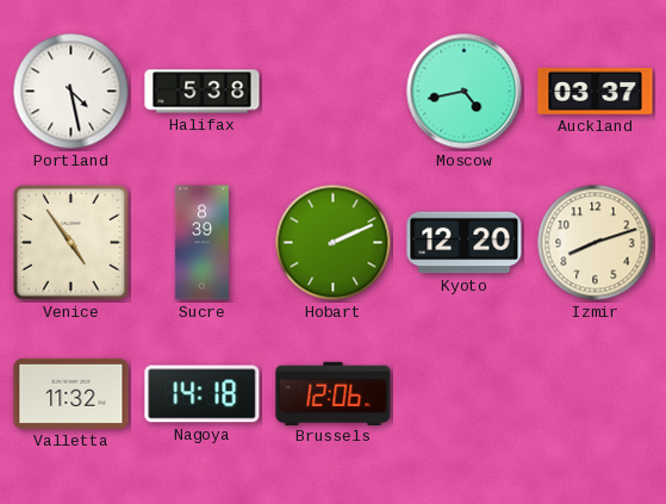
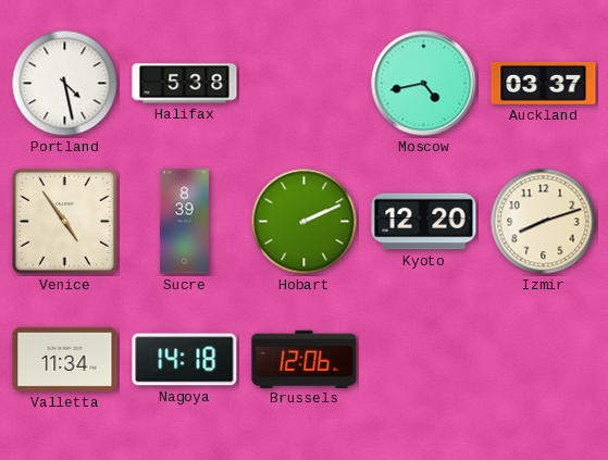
Valletta: 11:32 -> 11:34
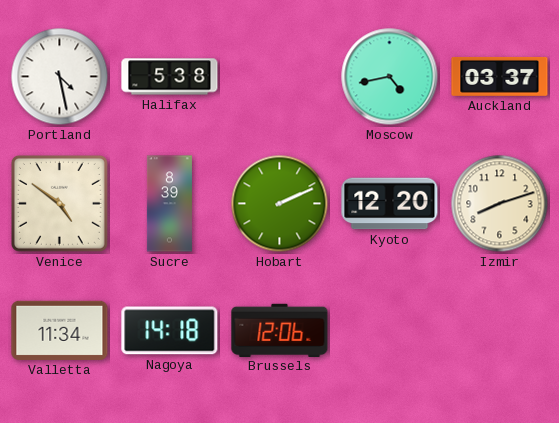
Venice: 4:54 -> 4:51
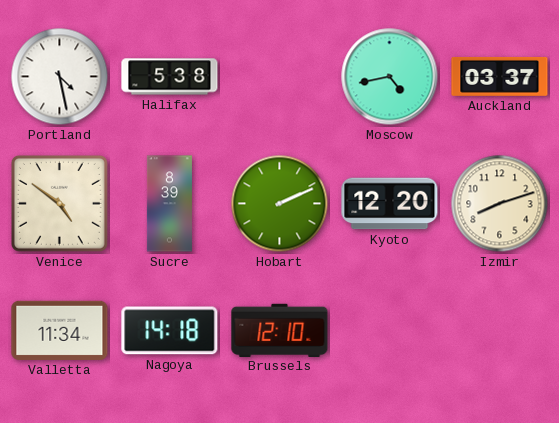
Brussels: 12:06 -> 12:10
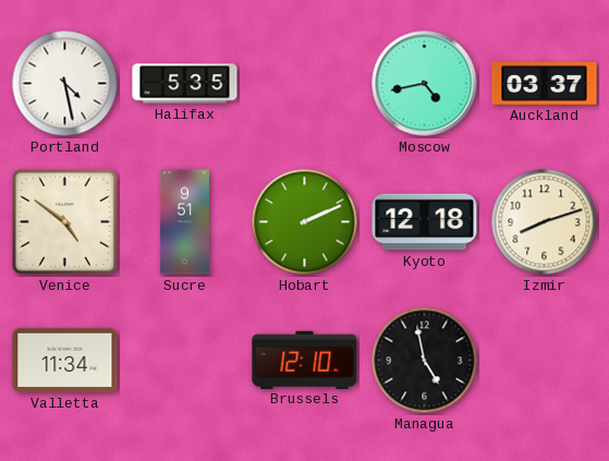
Halifax: 5:38 -> 5:35
Sucre: 8:39 -> 9:51
Kyoto: 12:20 -> 12:18
Nagoya: 14:18 -> none
Managua: none -> 4:58
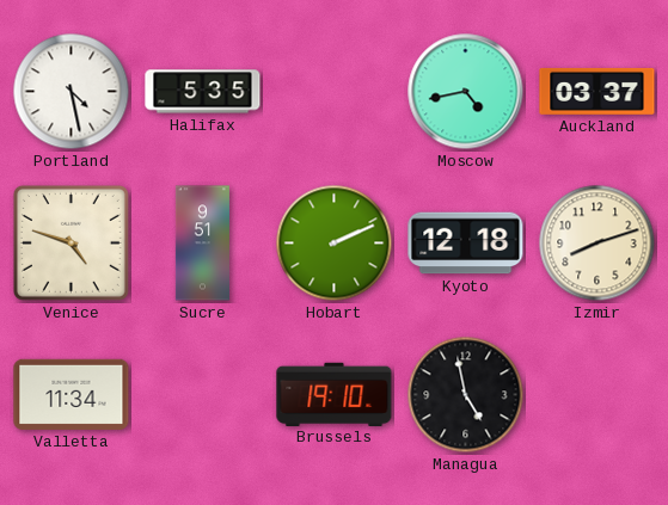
Venice: 4:51 -> 4:48
Brussels: 12:10 -> 19:10
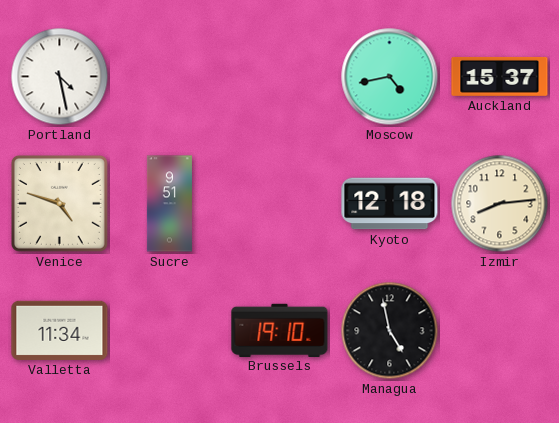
Halifax: 5:35 -> none
Auckland: 03:37 -> 15:37
Hobart: 2:11 -> none
Izmir: 8:12 -> 8:14
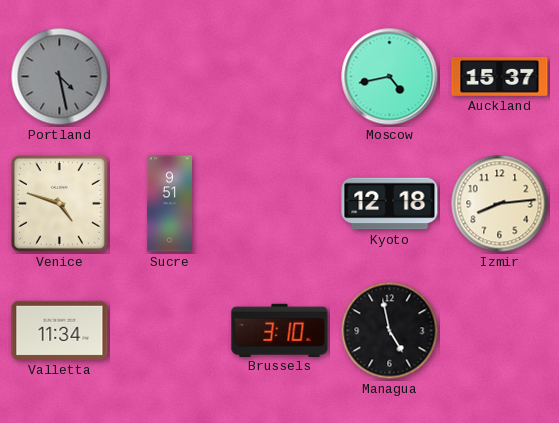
Portland dial: white -> grey
Brussels: 19:10 -> 3:10
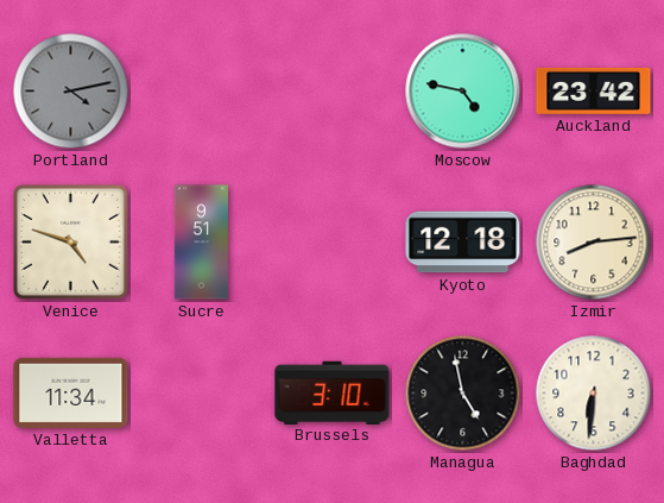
Portland: 4:28 -> 4:13
Moscow: 4:43 -> 4:47
Auckland: 15:37 -> 23:42
Baghdad: none -> 6:31
